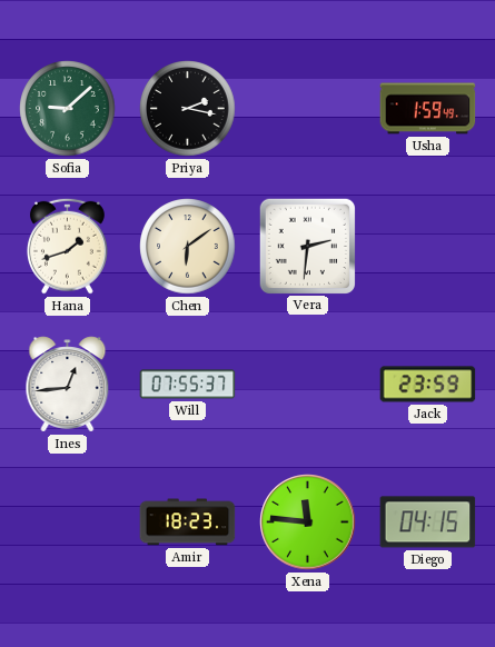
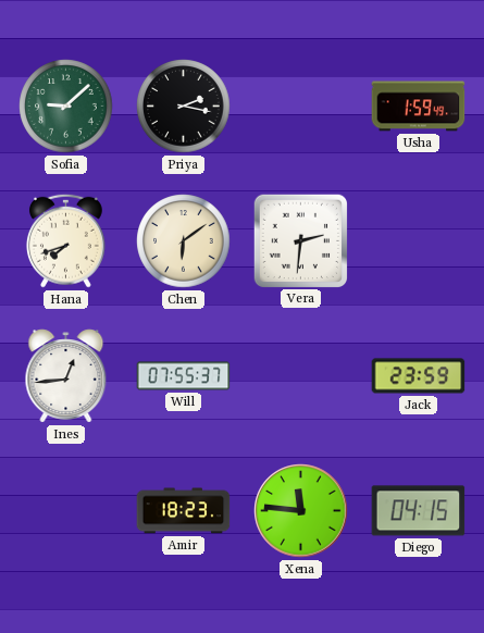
Hana: 1:42 -> 7:42
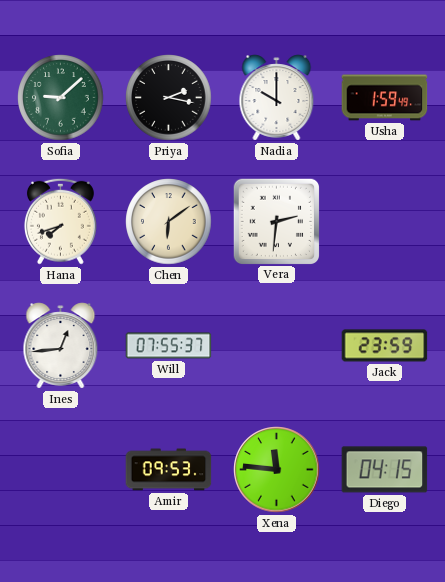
Nadia: none -> 10:00
Amir: 18:23 -> 09:53
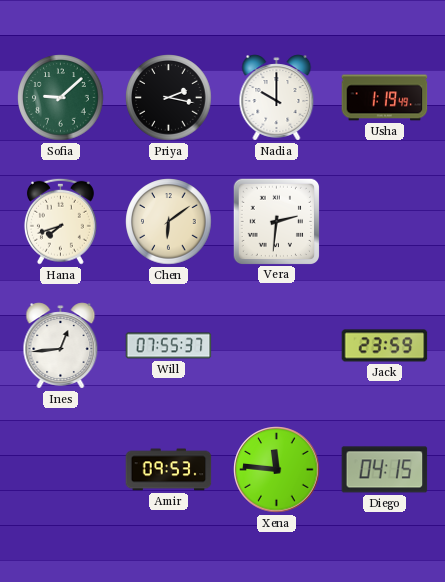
Usha: 1:59 -> 1:19
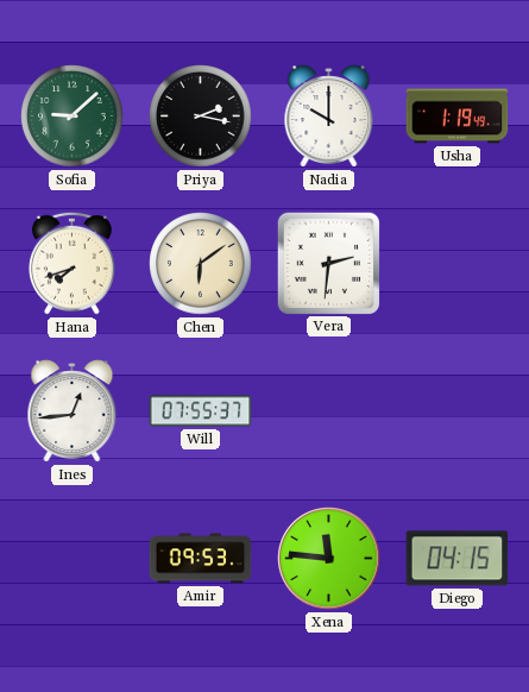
Jack: 23:59 -> none
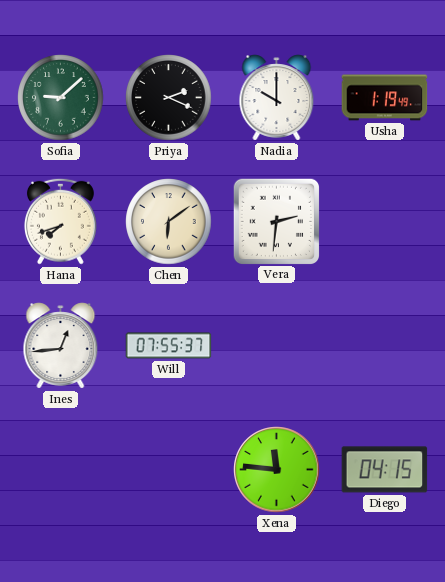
Priya: 2:17 -> 2:19
Amir: 09:53 -> none
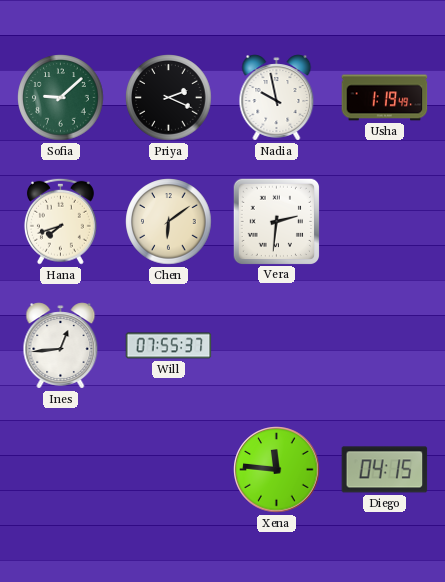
Nadia: 10:00 -> 9:58
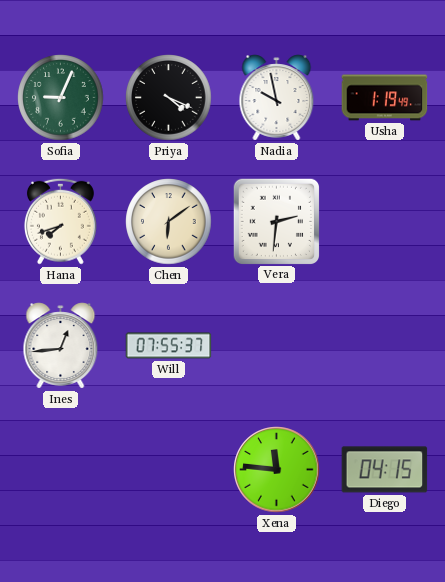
Sofia: 9:08 -> 9:04
Priya: 2:19 -> 4:19
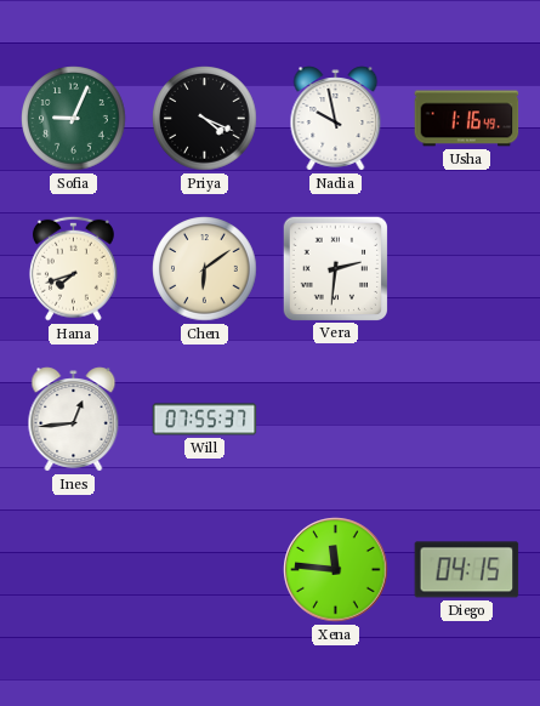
Usha: 1:19 -> 1:16
